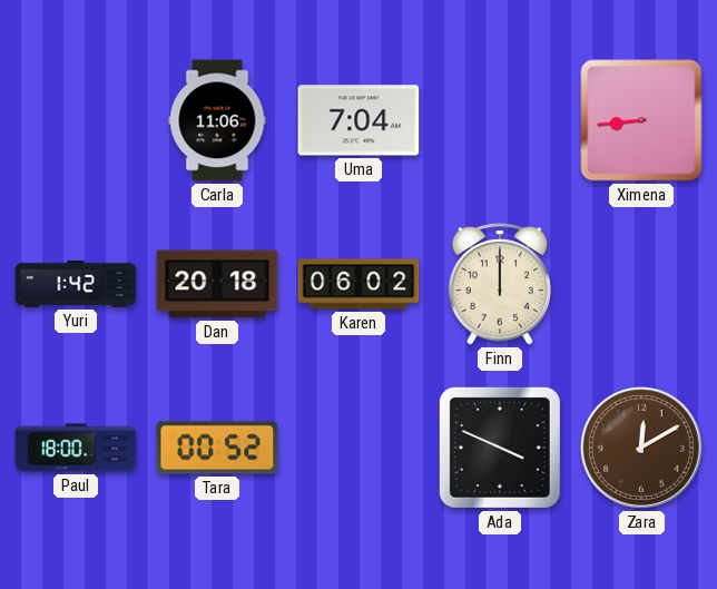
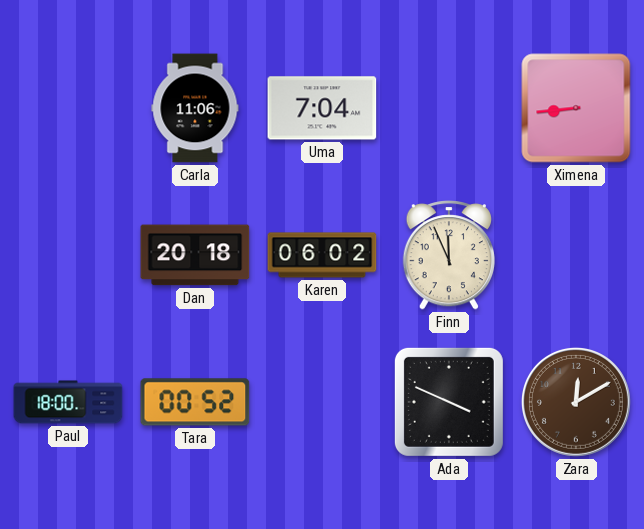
Yuri: 1:42 -> none
Finn: 12:00 -> 11:56
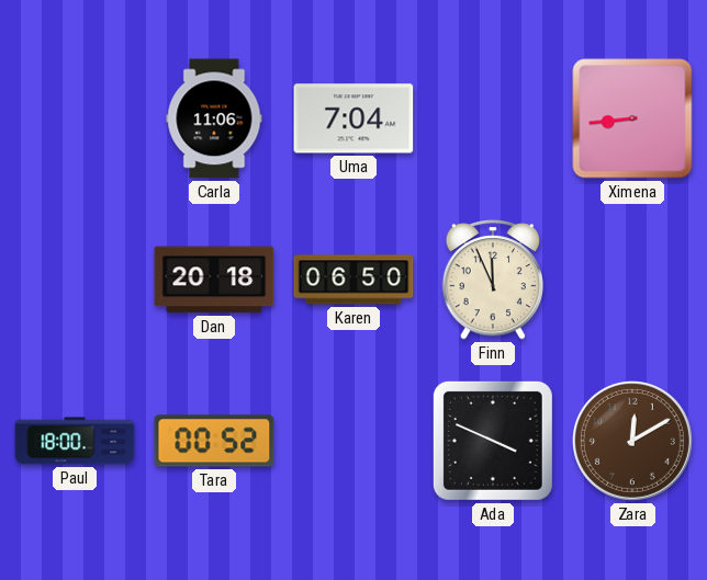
Karen: 06:02 -> 06:50
